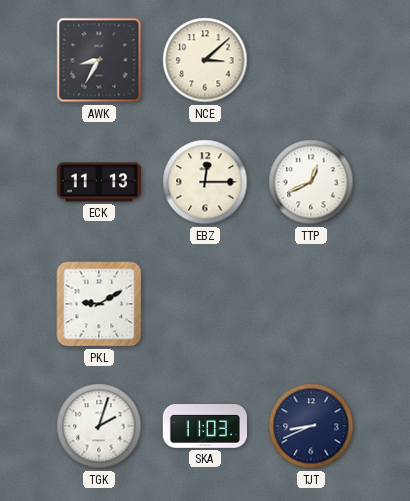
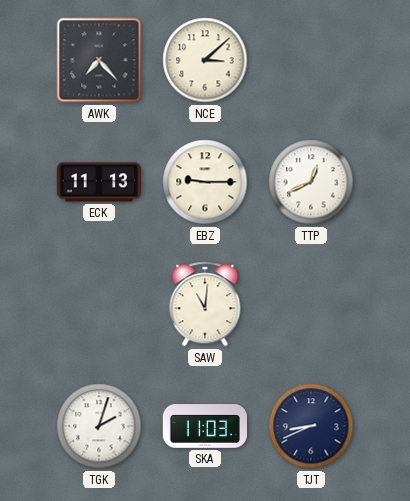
AWK: 8:35 -> 7:23
EBZ: 12:15 -> 9:15
PKL: 9:10 -> none
SAW: none -> 11:01
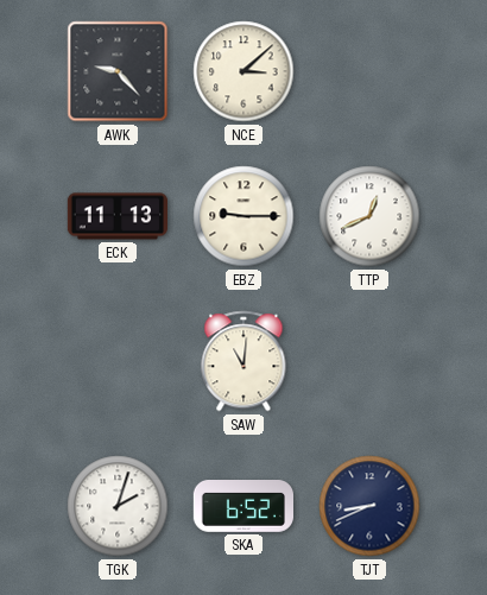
AWK: 7:23 -> 9:23
SKA: 11:03 -> 6:52
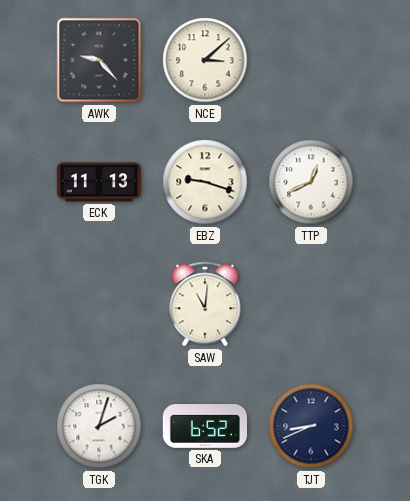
EBZ: 9:15 -> 9:18
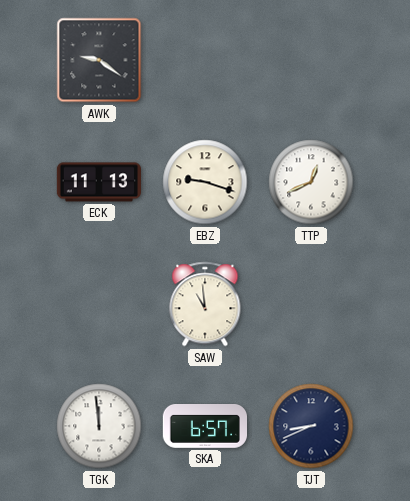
AWK: 9:23 -> 9:21
NCE: 3:08 -> none
SAW: 11:01 -> 10:59
TGK: 2:03 -> 11:59
SKA: 6:52 -> 6:57
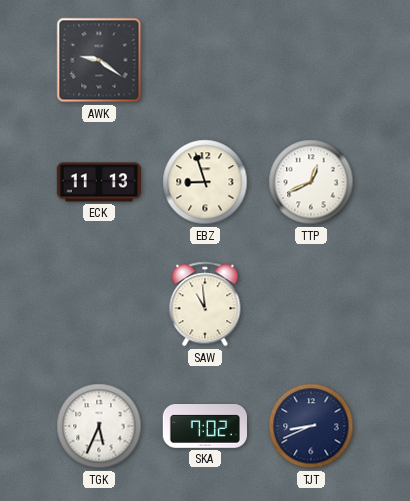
EBZ: 9:18 -> 8:57
TGK: 11:59 -> 5:34
SKA: 6:57 -> 7:02
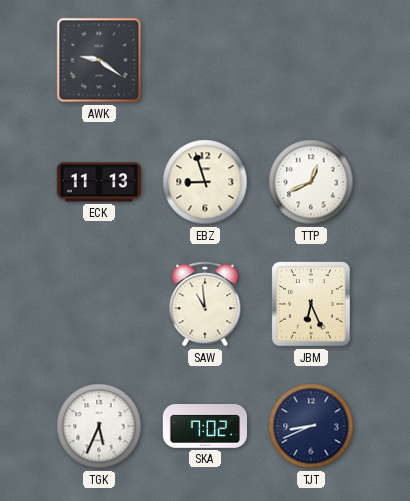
JBM: none -> 6:26
